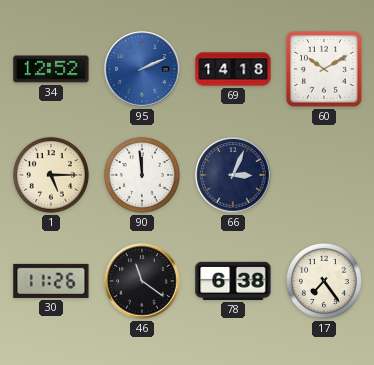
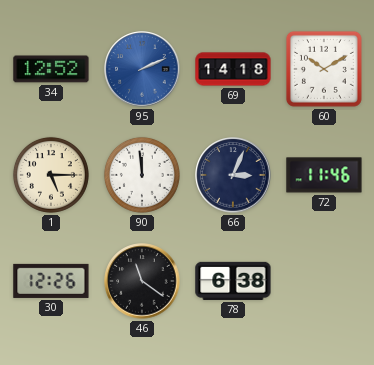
72: none -> 11:46
30: 11:26 -> 12:26
17: 7:24 -> none
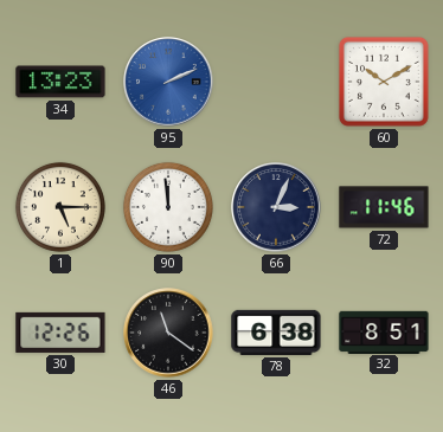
34: 12:52 -> 13:23
69: 14:18 -> none
32: none -> 8:51
